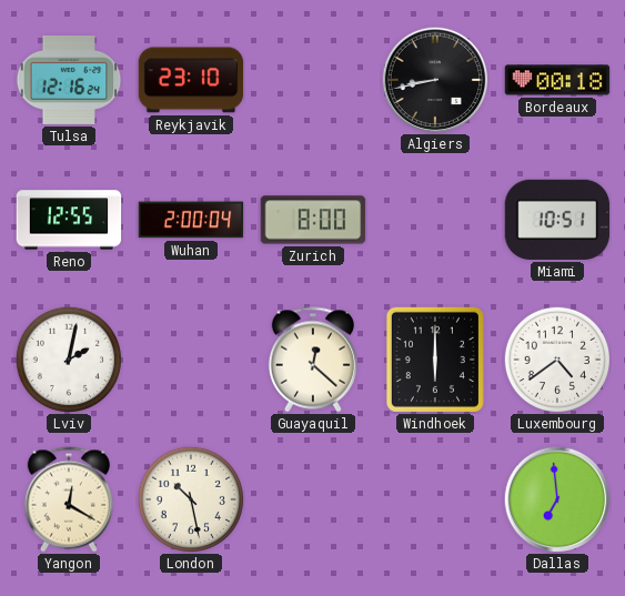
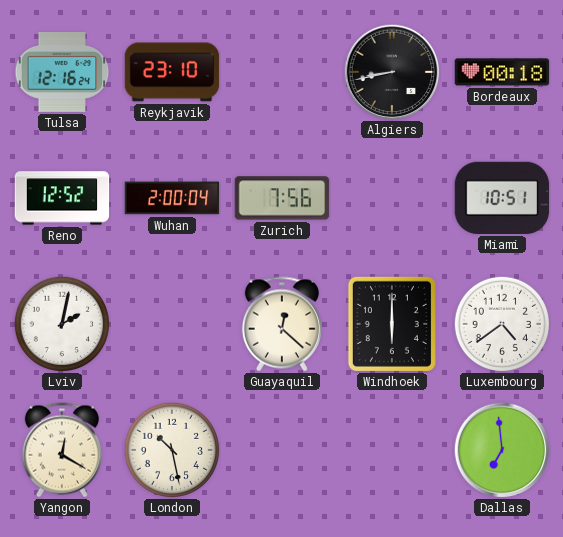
Reno: 12:55 -> 12:52
Zurich: 8:00 -> 7:56
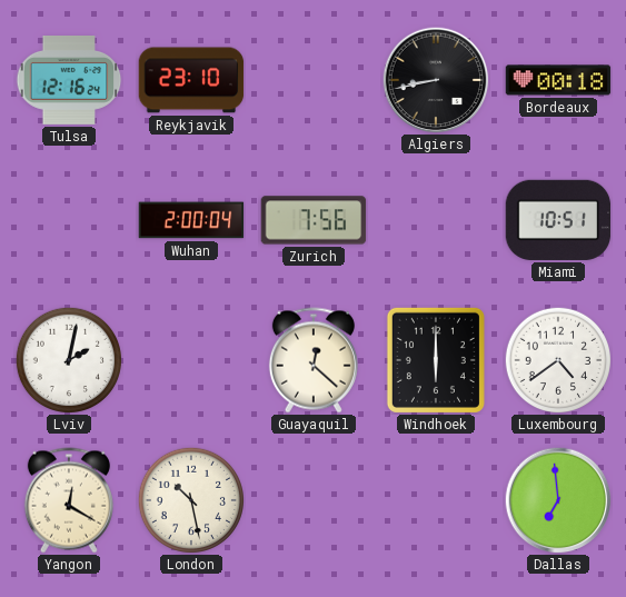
Reno: 12:52 -> none
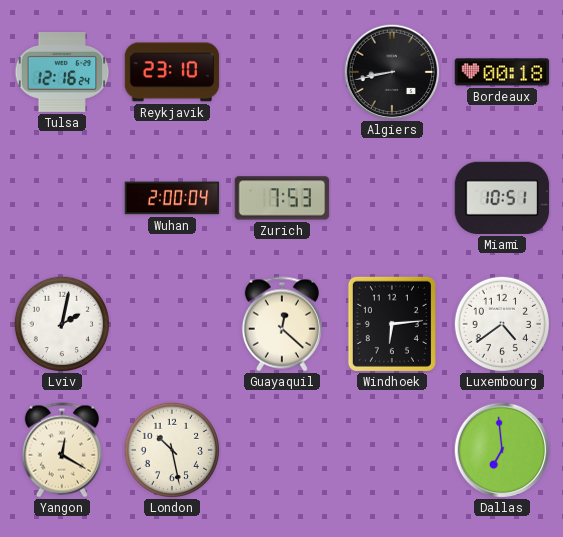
Zurich: 7:56 -> 7:53
Windhoek: 6:00 -> 6:14
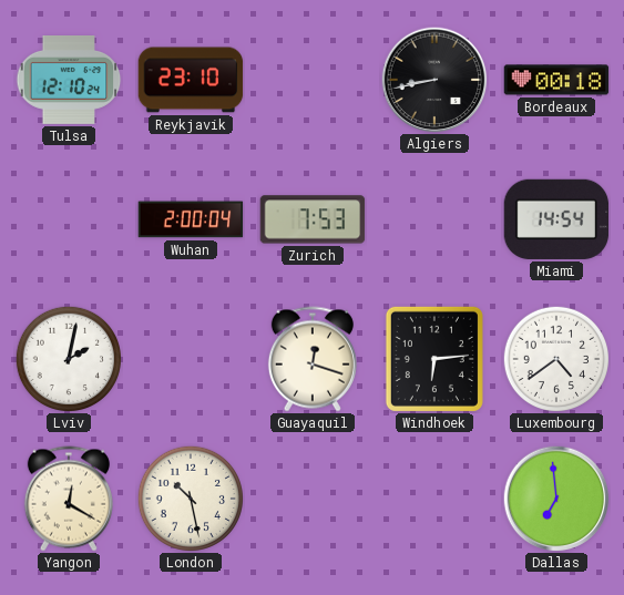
Tulsa: 12:16 -> 12:10
Miami: 10:51 -> 14:54
Guayaquil: 12:22 -> 12:18
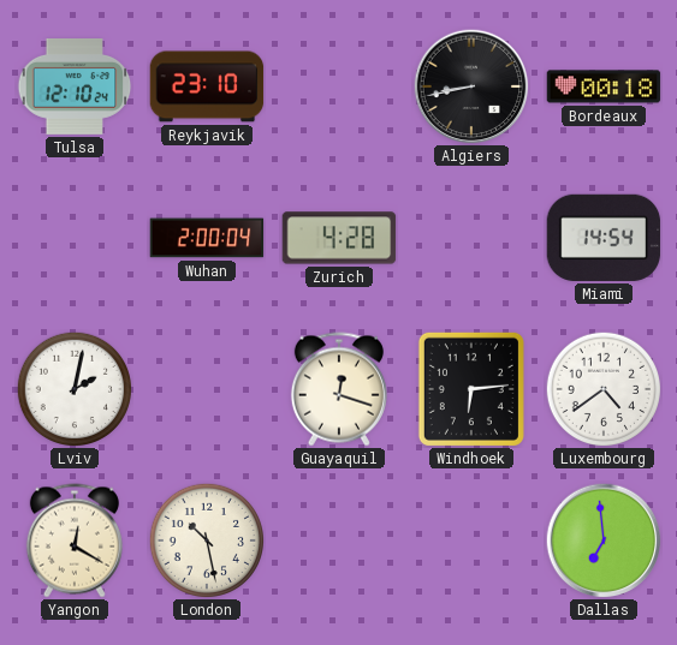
Zurich: 7:53 -> 4:28
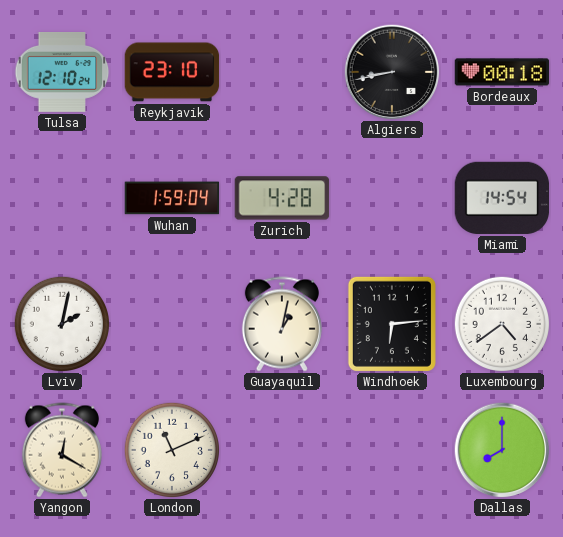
Wuhan: 2:00 -> 1:59
Guayaquil: 12:18 -> 1:02
London: 10:28 -> 11:11
Dallas: 6:59 -> 8:00
